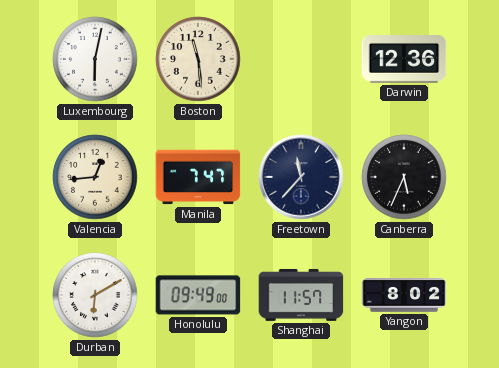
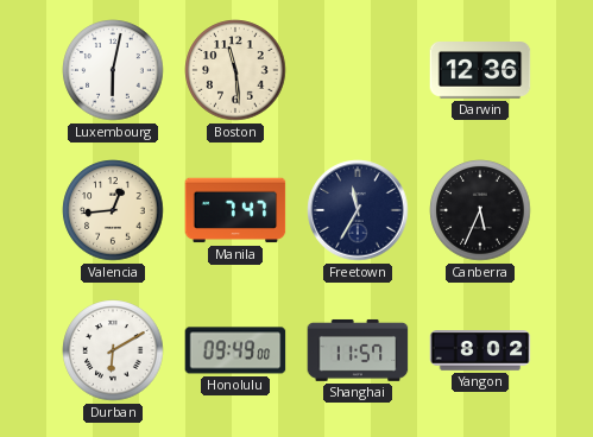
Freetown: 11:37 -> 11:35
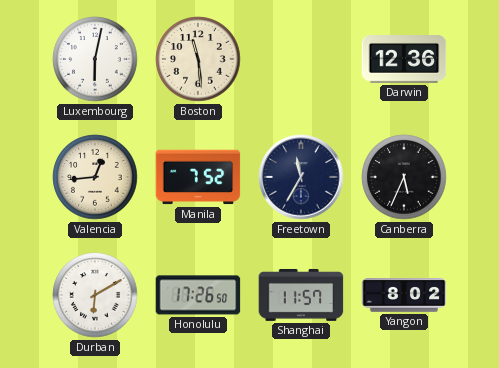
Manila: 7:47 -> 7:52
Honolulu: 09:49 -> 17:26
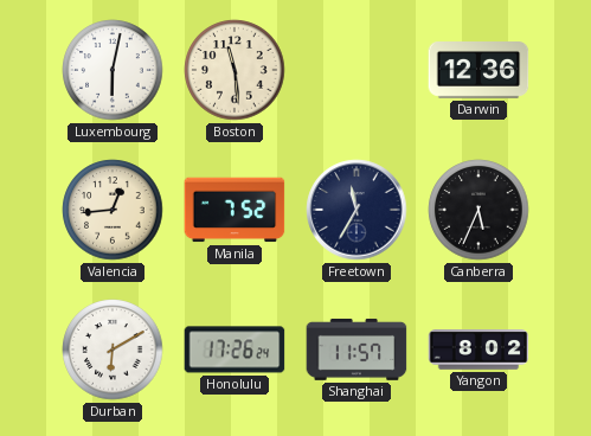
Honolulu: 17:26:50 -> 17:26:24
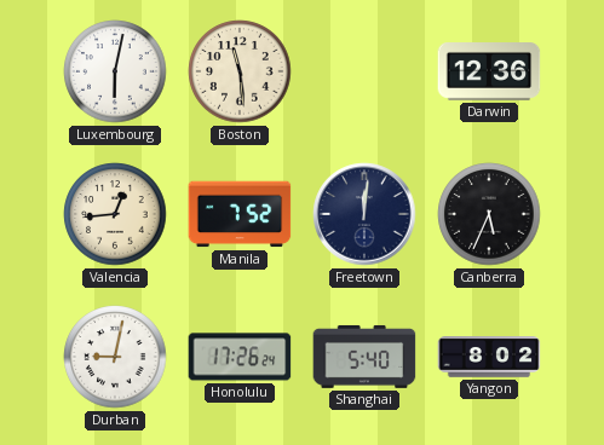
Freetown: 11:35 -> 12:01
Durban: 6:10 -> 9:02
Shanghai: 11:57 -> 5:40
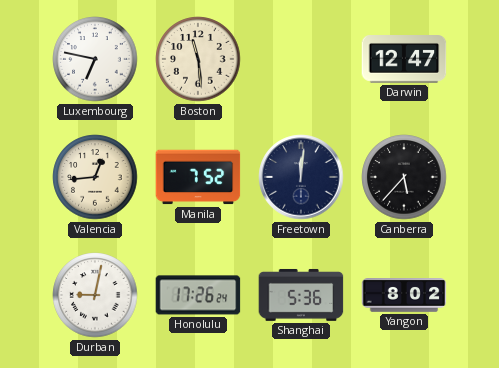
Luxembourg: 6:02 -> 6:47
Darwin: 12:36 -> 12:47
Canberra: 5:34 -> 5:37
Shanghai: 5:40 -> 5:36
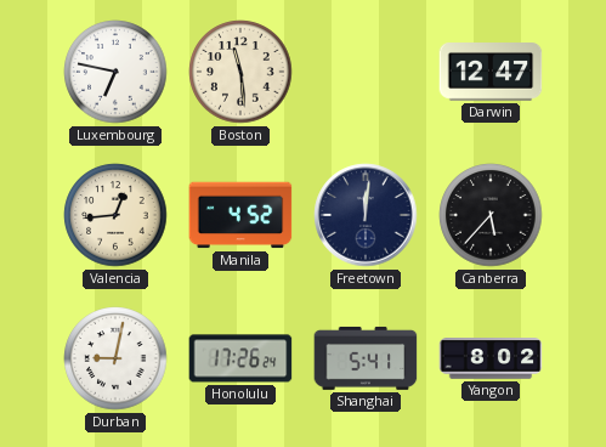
Manila: 7:52 -> 4:52
Shanghai: 5:36 -> 5:41
